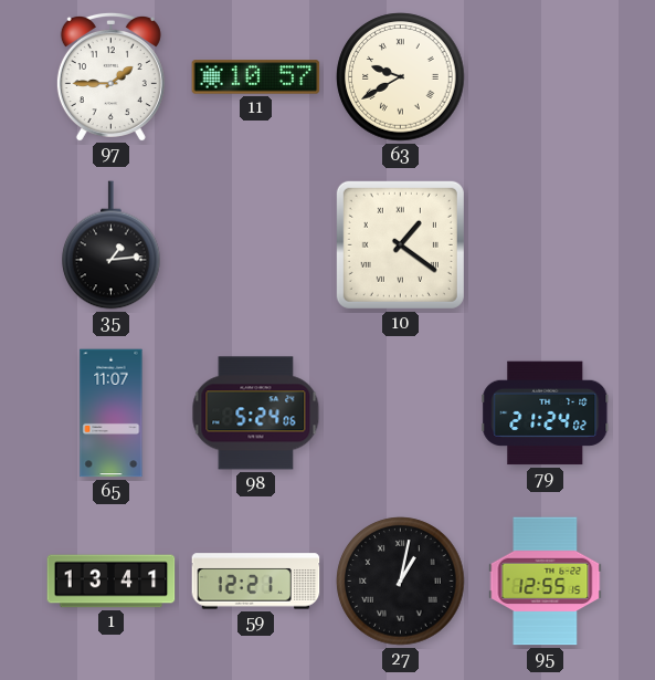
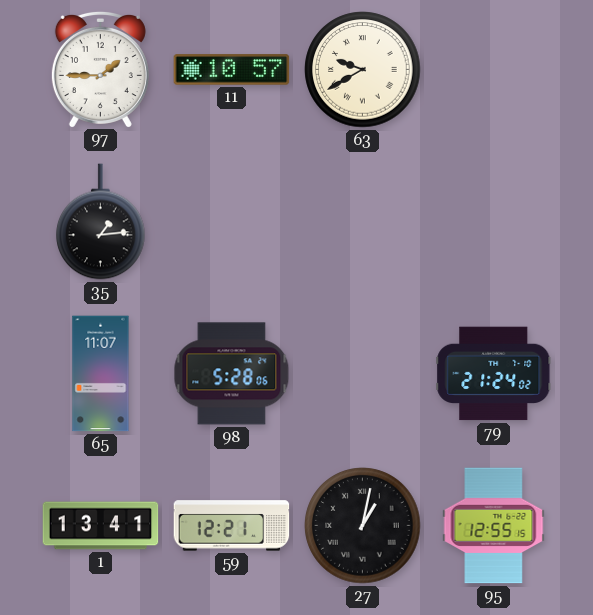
10: 1:21 -> none
98: 5:24 -> 5:28
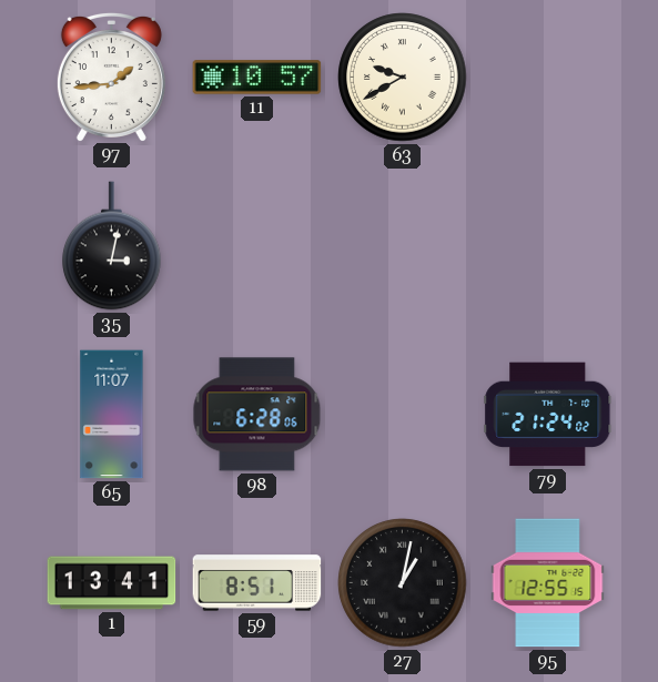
97: 1:45 -> 1:44
35: 1:14 -> 3:02
98: 5:28 -> 6:28
59: 12:21 -> 8:51
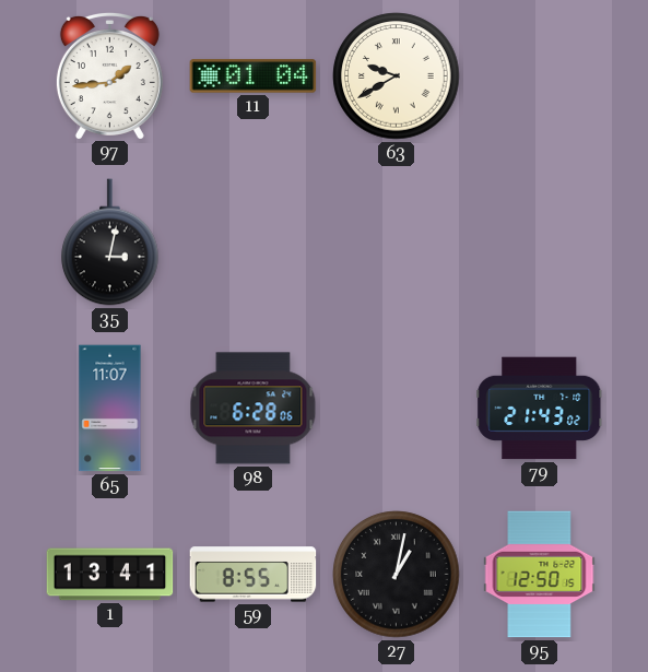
11: 10:57 -> 01:04
79: 21:24 -> 21:43
59: 8:51 -> 8:55
95: 12:55 -> 12:50
